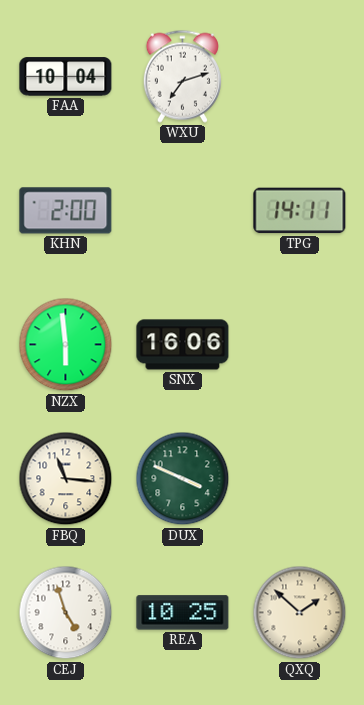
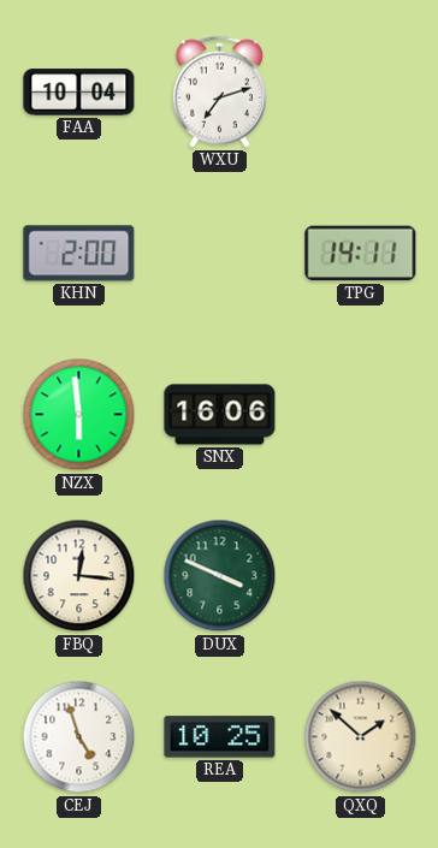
FBQ: 11:16 -> 12:16
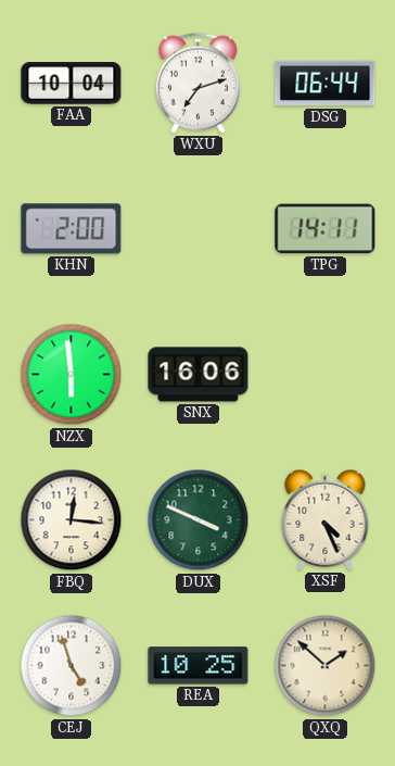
DSG: none -> 06:44
XSF: none -> 4:26
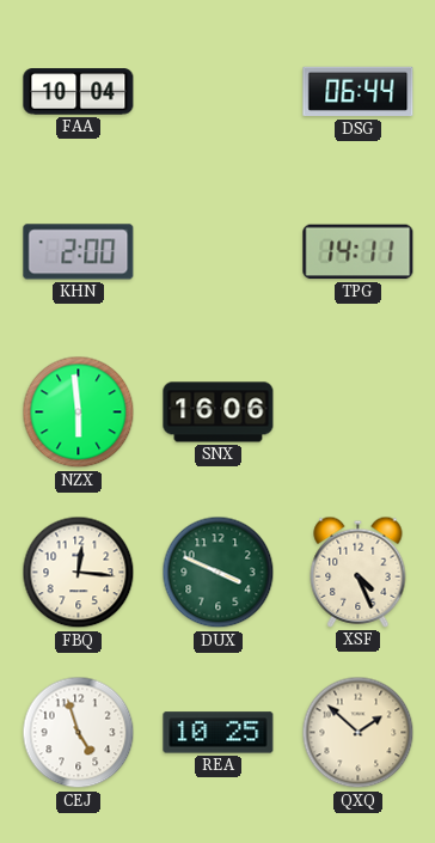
WXU: 7:12 -> none
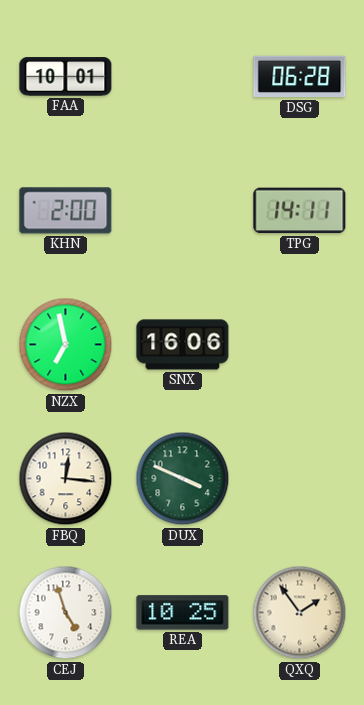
FAA: 10:04 -> 10:01
DSG: 06:44 -> 06:28
NZX: 5:59 -> 6:58
XSF: 4:26 -> none
QXQ: 1:52 -> 1:54
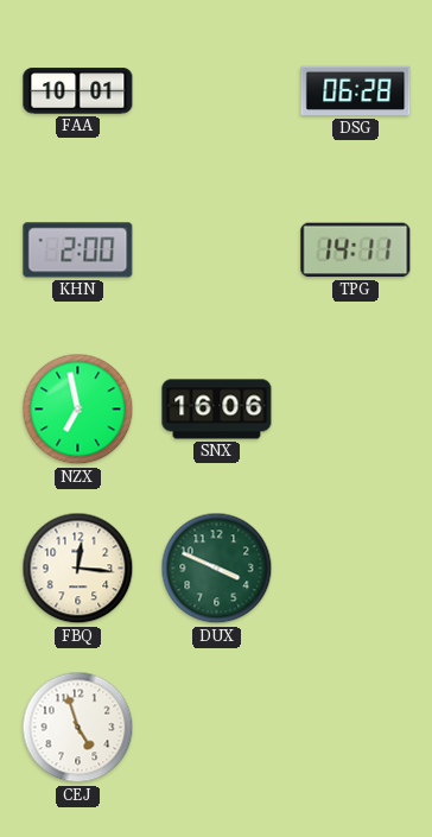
REA: 10:25 -> none
QXQ: 1:54 -> none
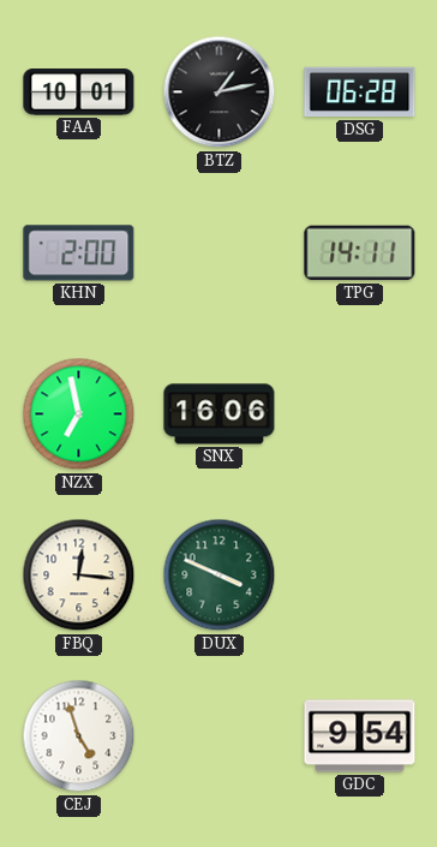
BTZ: none -> 1:13
GDC: none -> 9:54
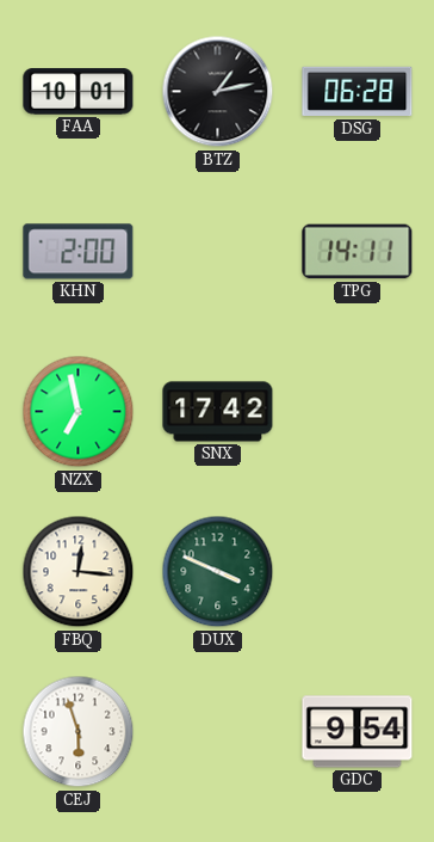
SNX: 16:06 -> 17:42
CEJ: 4:57 -> 5:57
